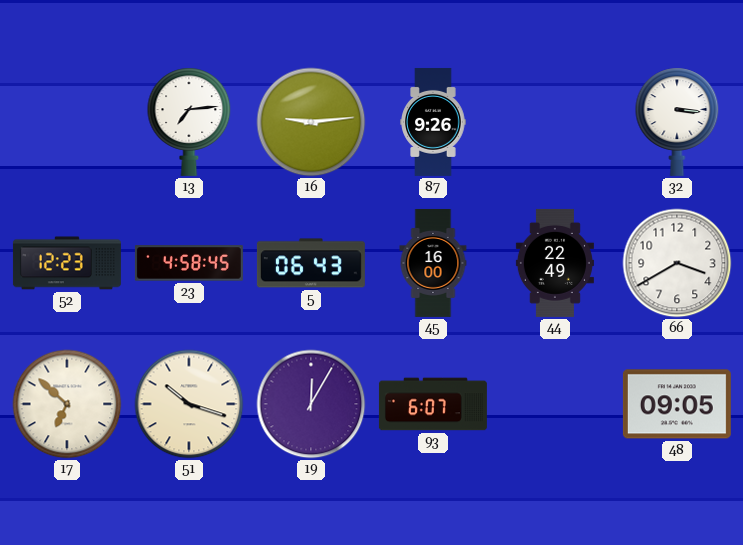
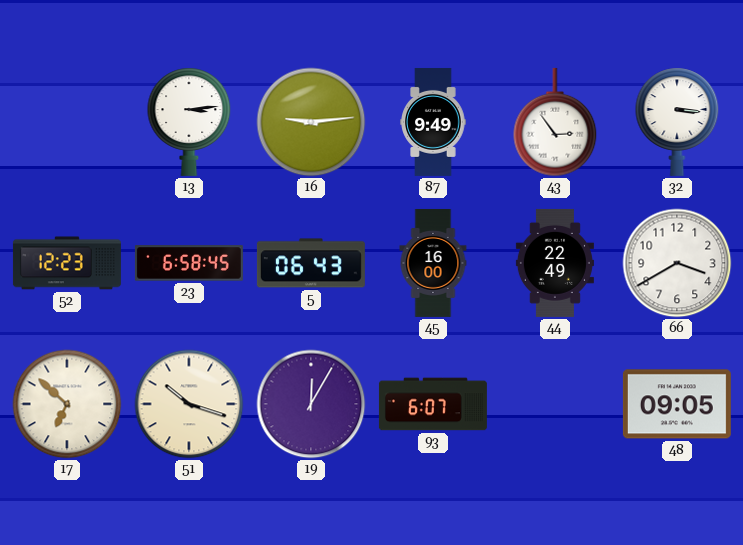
13: 7:14 -> 3:14
87: 9:26 -> 9:49
43: none -> 2:54
23: 4:58 -> 6:58
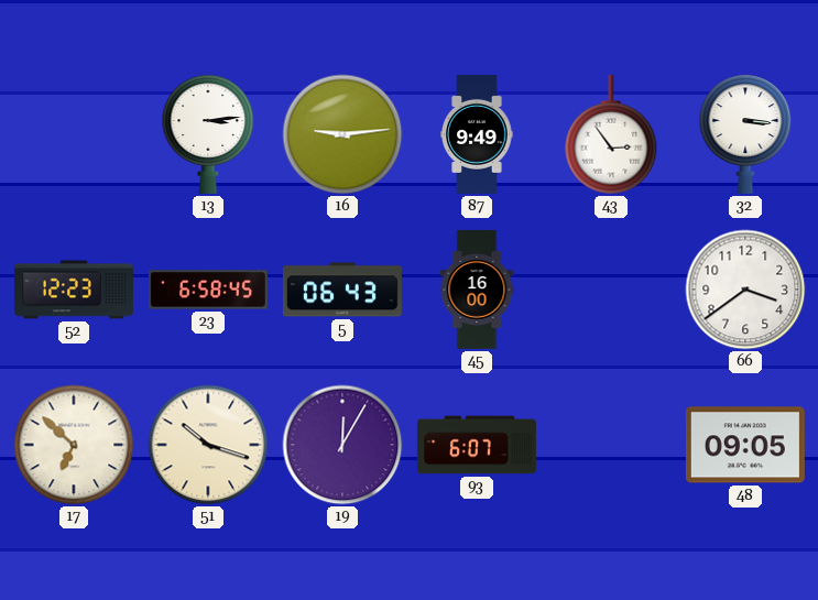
44: 22:49 -> none
66: 3:40 -> 3:39
